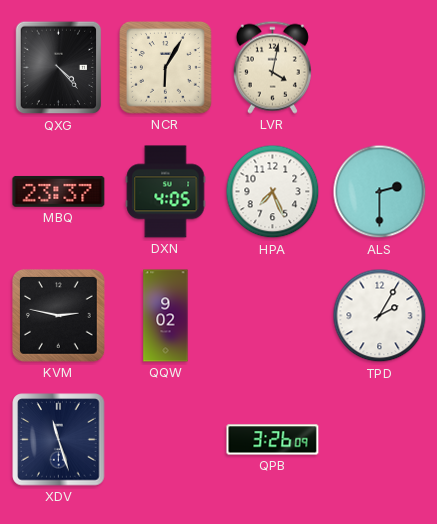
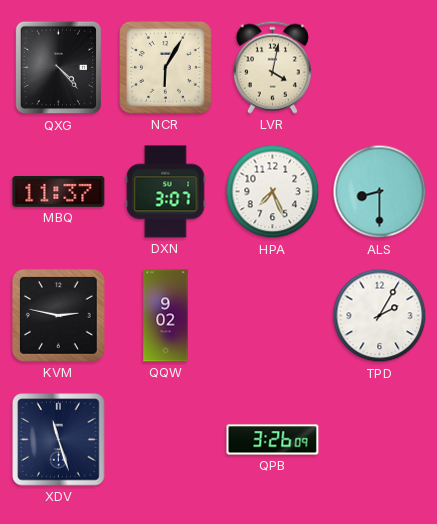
MBQ: 23:37 -> 11:37
DXN: 4:05 -> 3:07
ALS: 2:30 -> 8:30
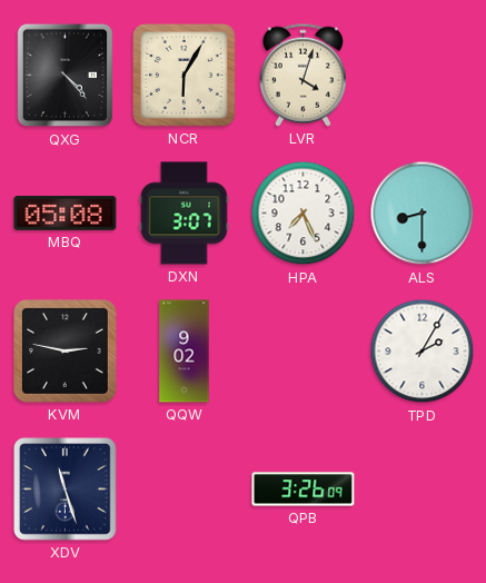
LVR: 4:02 -> 4:03
MBQ: 11:37 -> 05:08
